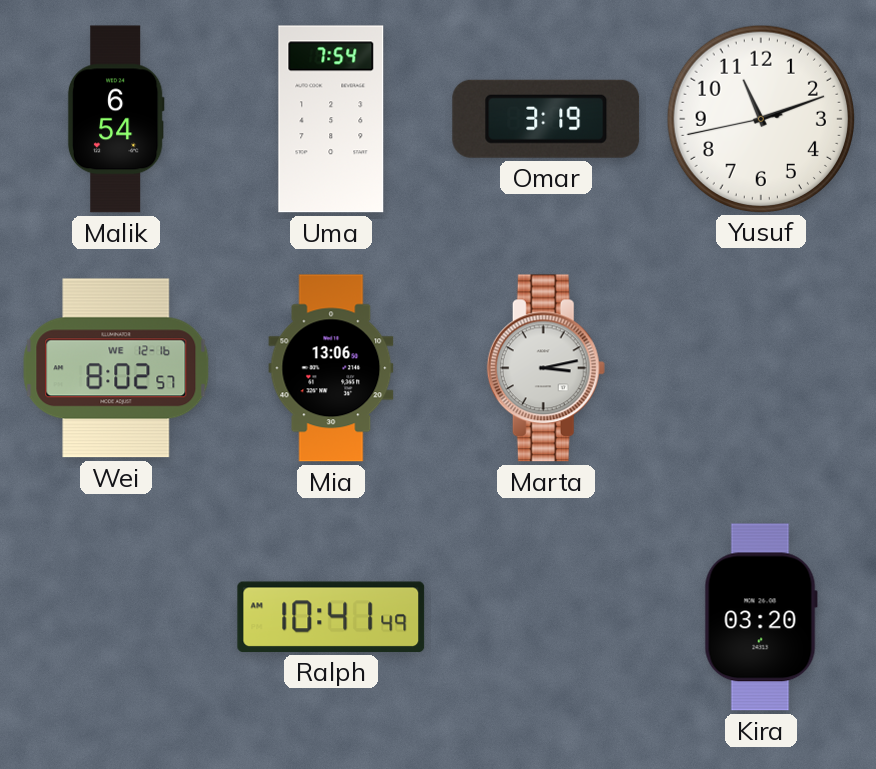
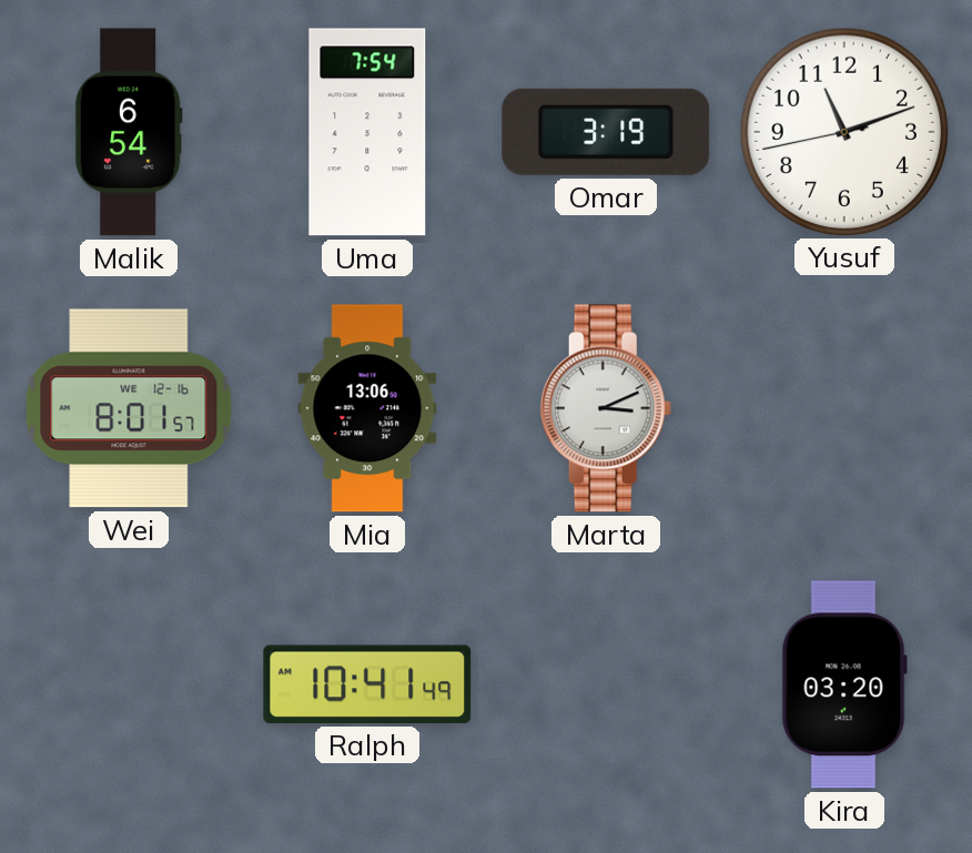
Wei: 8:02 -> 8:01
Marta: 3:13 -> 3:11
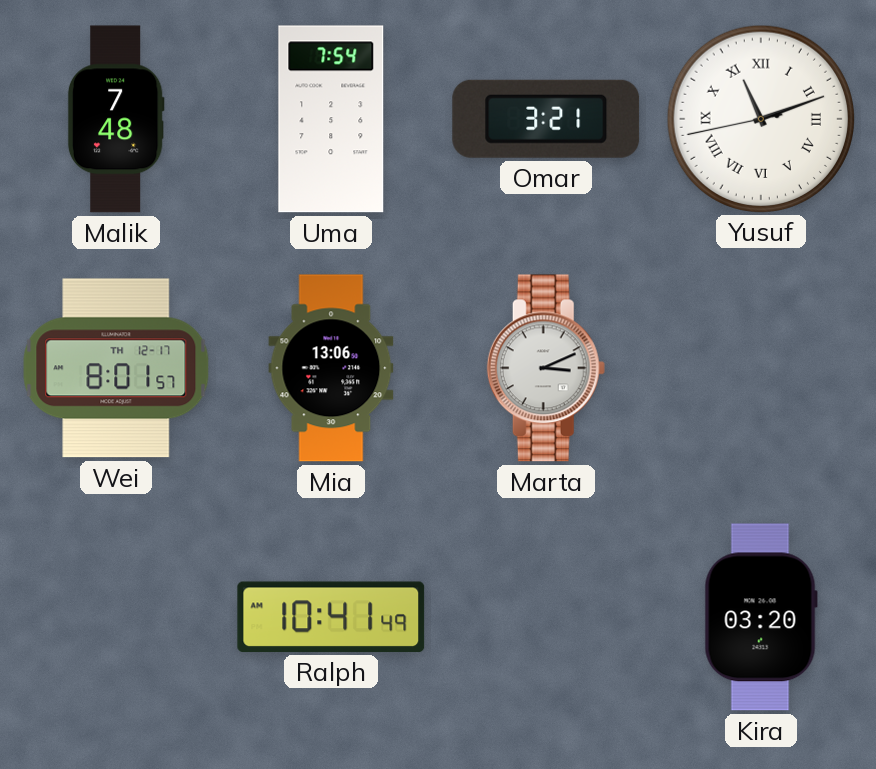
Malik: 6:54 -> 7:48
Omar: 3:19 -> 3:21
Yusuf numerals: Arabic -> Roman
Wei date: WE 12-16 -> TH 12-17
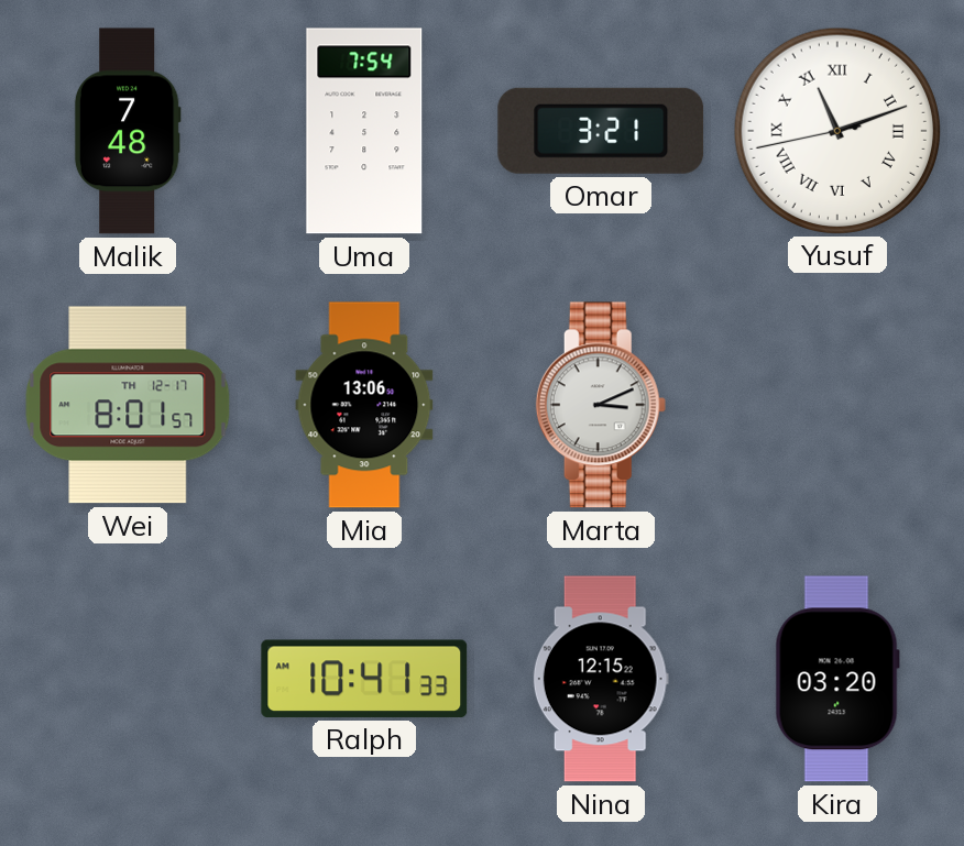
Ralph: 10:41:49 -> 10:41:33
Nina: none -> 12:15
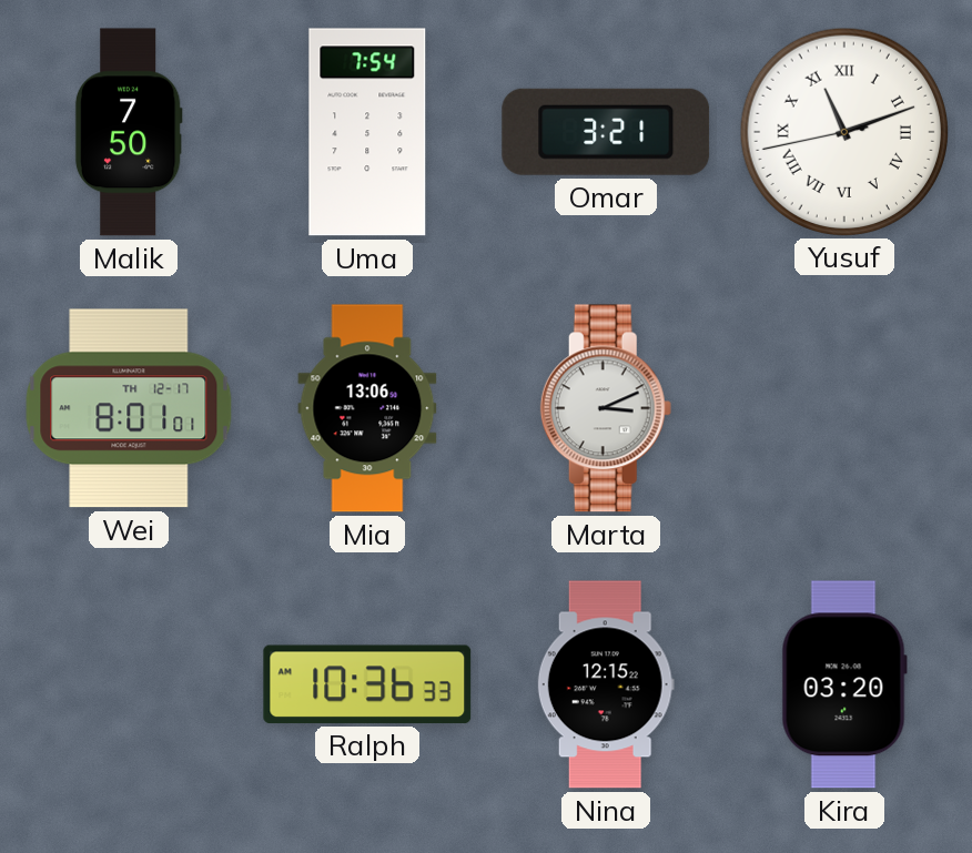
Malik: 7:48 -> 7:50
Wei: 8:01:57 -> 8:01:01
Ralph: 10:41 -> 10:36
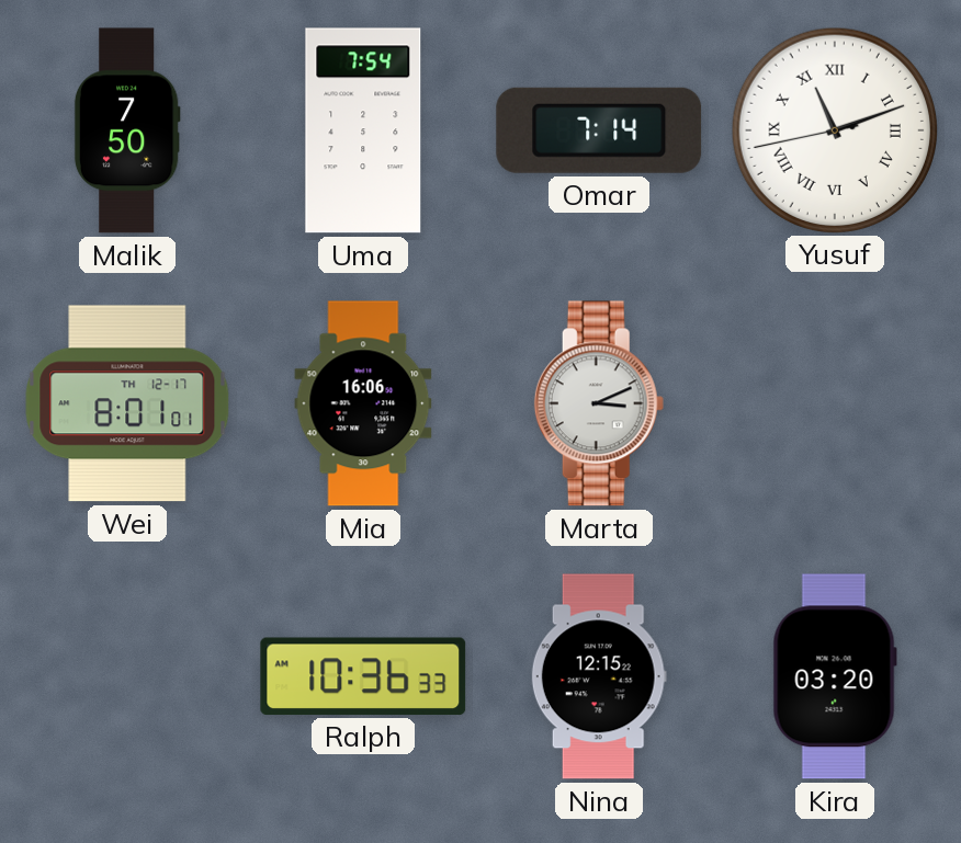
Omar: 3:21 -> 7:14
Mia: 13:06 -> 16:06
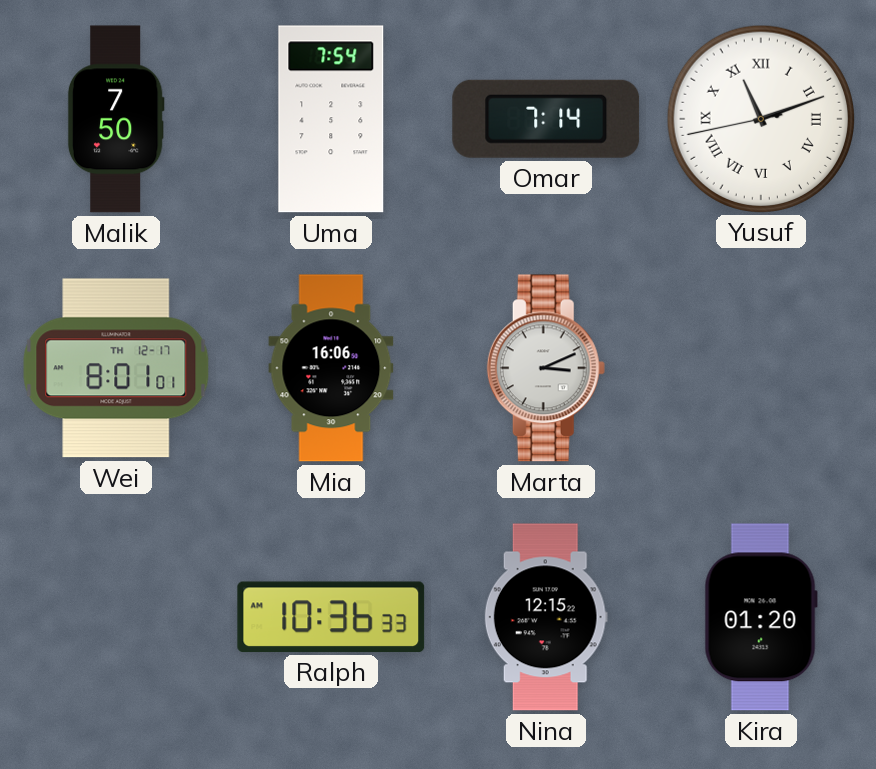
Kira: 03:20 -> 01:20
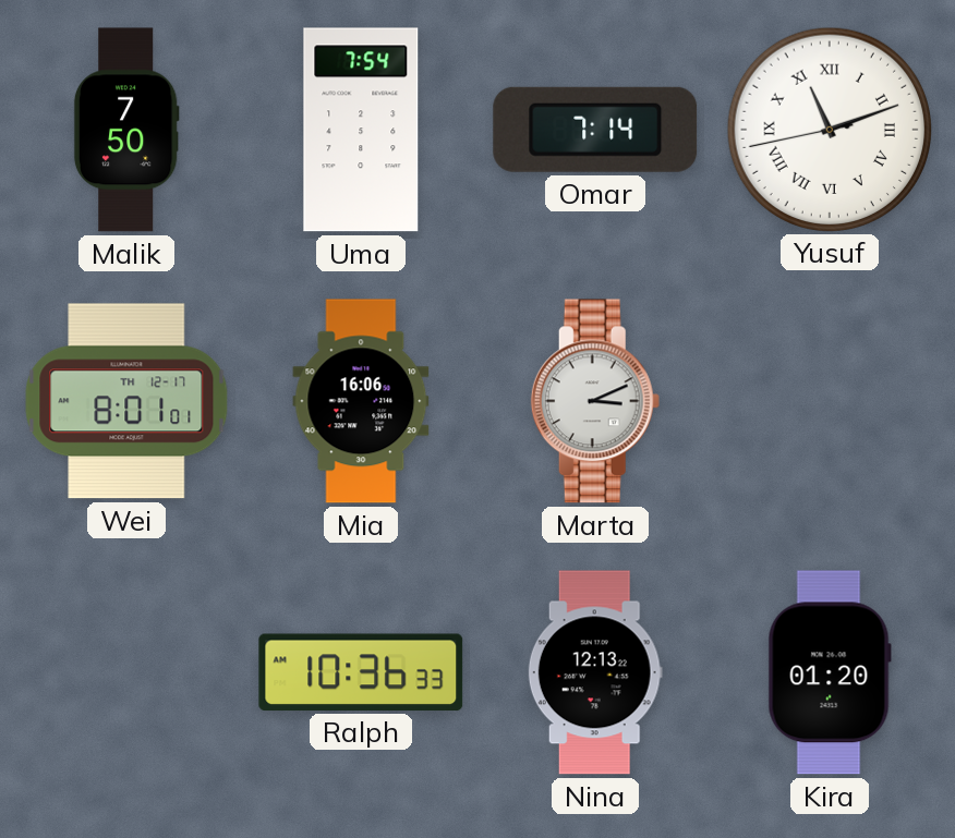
Nina: 12:15 -> 12:13
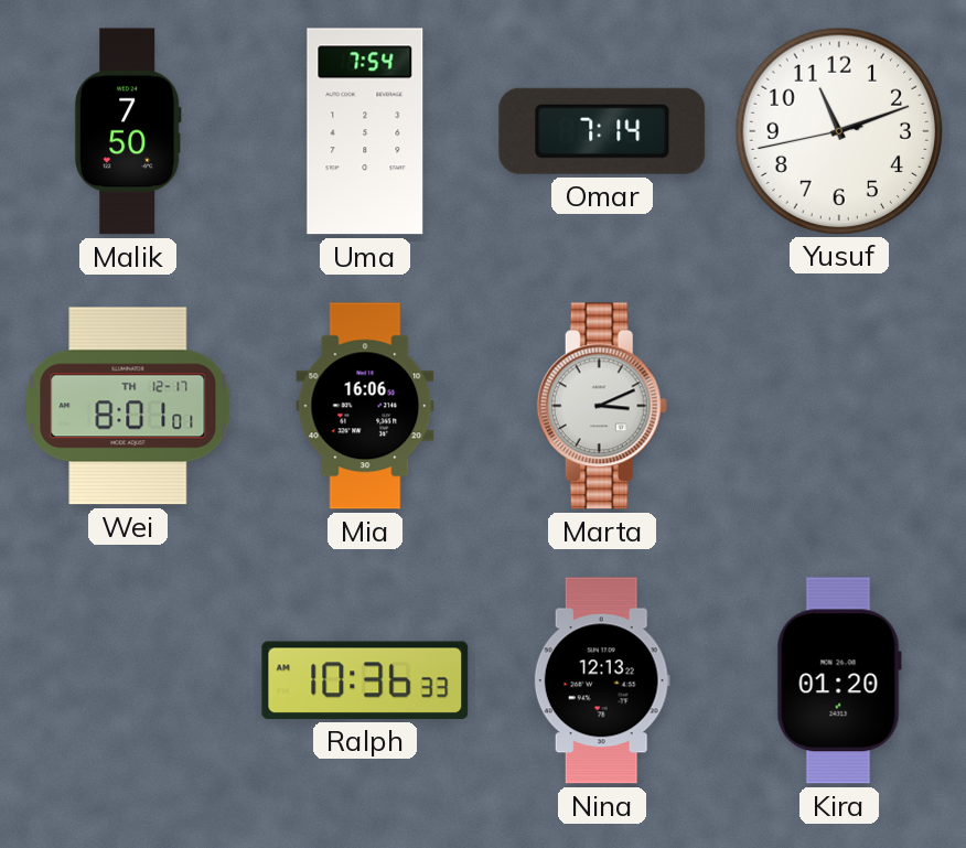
Yusuf numerals: Roman -> Arabic
